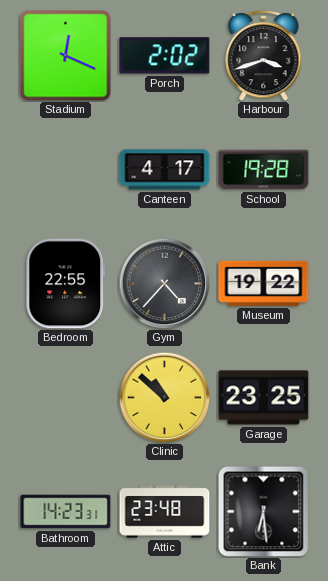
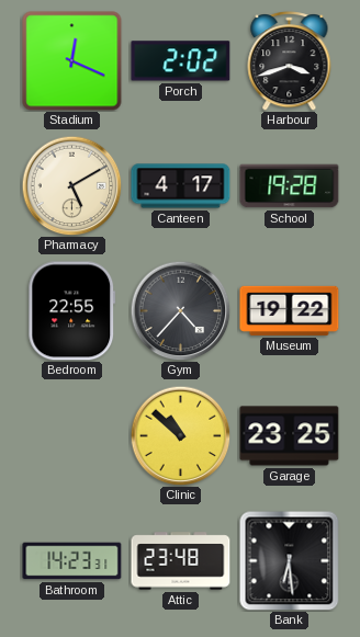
Pharmacy: none -> 5:10
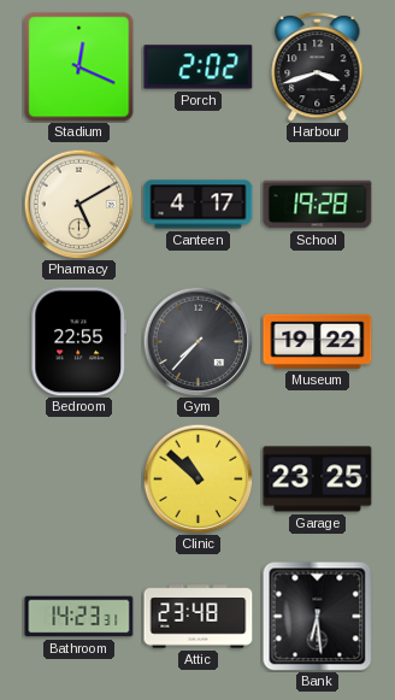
Gym: 4:37 -> 7:37
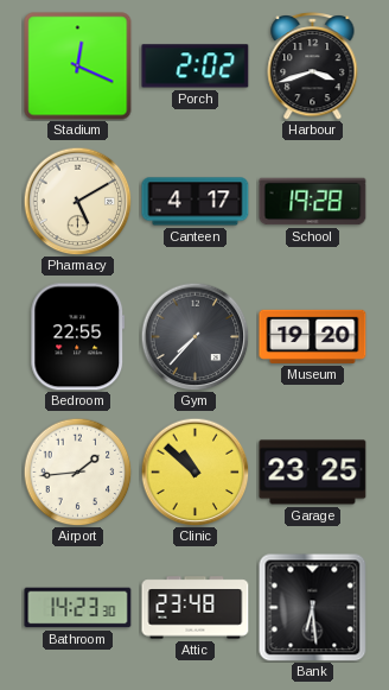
Museum: 19:22 -> 19:20
Airport: none -> 1:44
Bathroom: 14:23:31 -> 14:23:30
